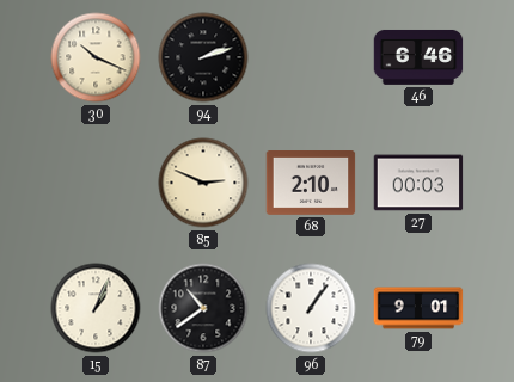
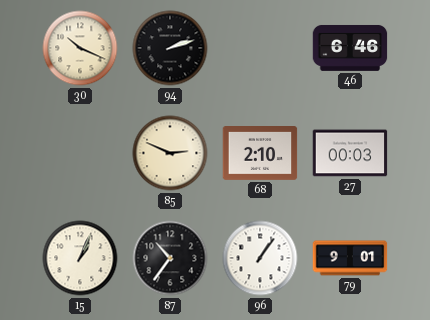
87: 10:39 -> 10:36
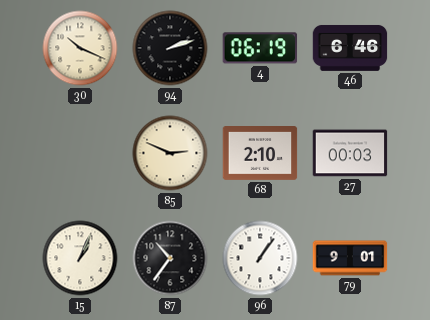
4: none -> 06:19
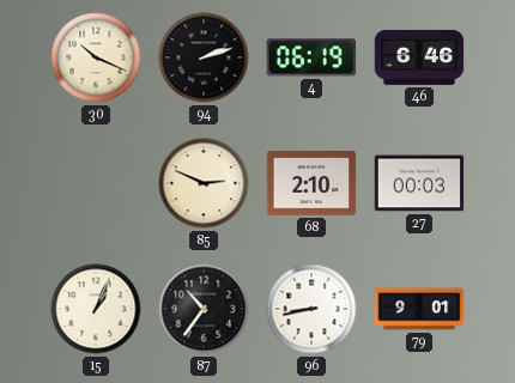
96: 1:06 -> 8:43
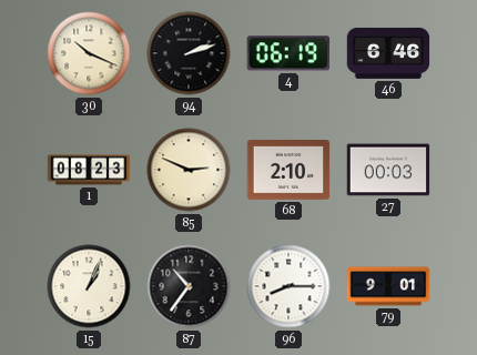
1: none -> 08:23
96: 8:43 -> 8:15
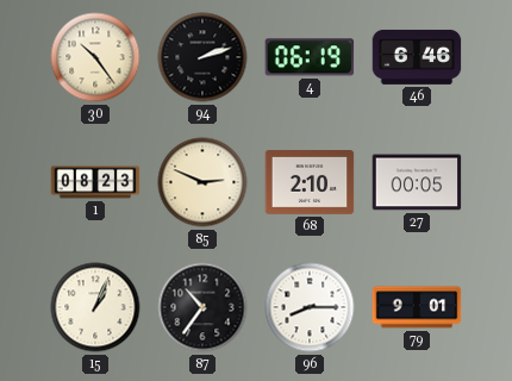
30: 10:19 -> 10:24
27: 00:03 -> 00:05
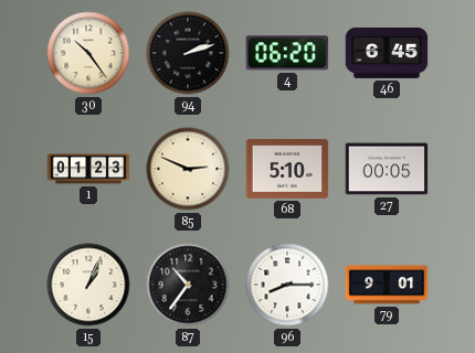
4: 06:19 -> 06:20
46: 6:46 -> 6:45
1: 08:23 -> 01:23
68: 2:10 -> 5:10
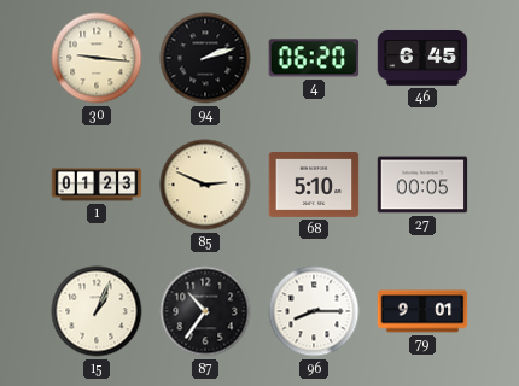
30: 10:24 -> 9:16
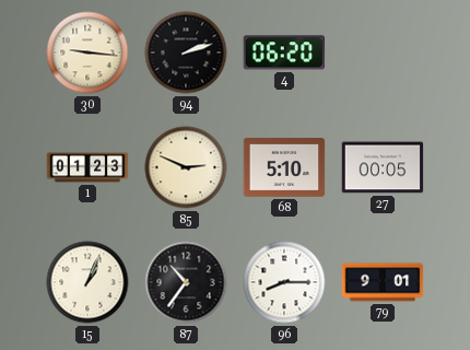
46: 6:45 -> none
